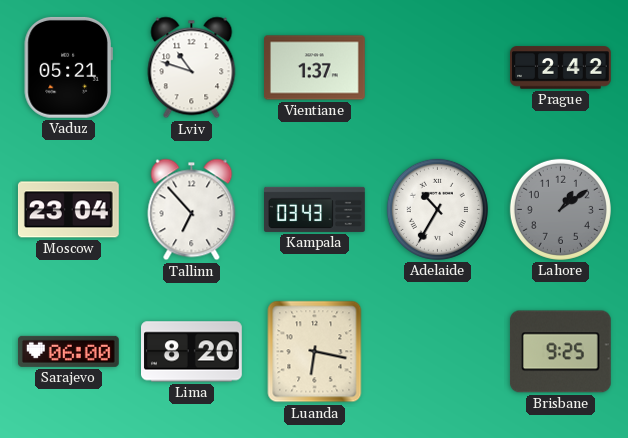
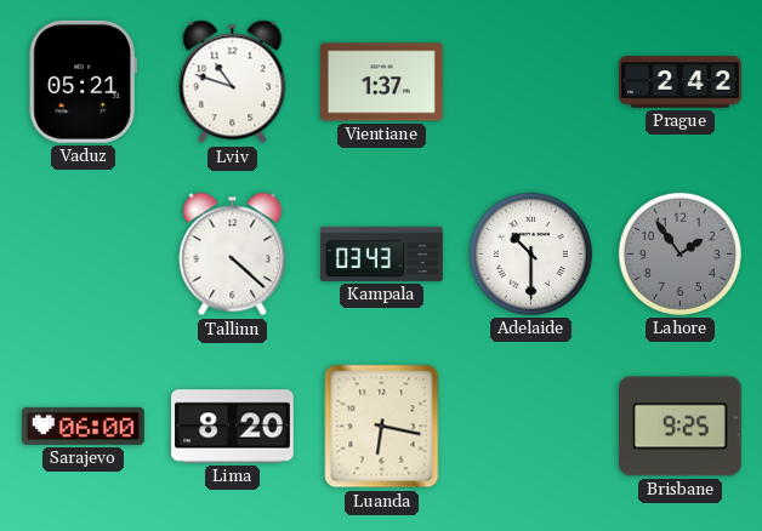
Moscow: 23:04 -> none
Tallinn: 6:53 -> 4:22
Adelaide: 10:35 -> 10:30
Lahore: 1:09 -> 1:54
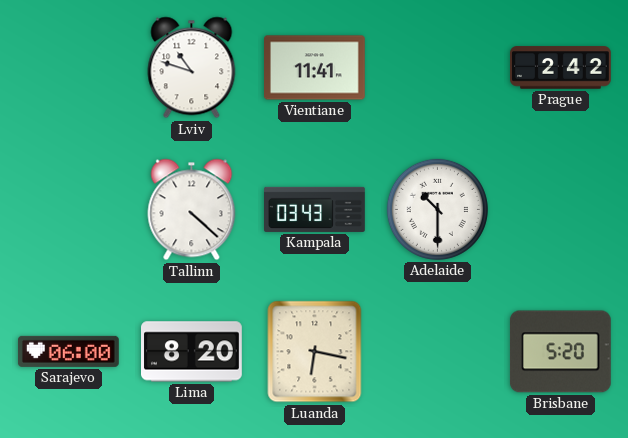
Vaduz: 05:21 -> none
Vientiane: 1:37 -> 11:41
Lahore: 1:54 -> none
Brisbane: 9:25 -> 5:20
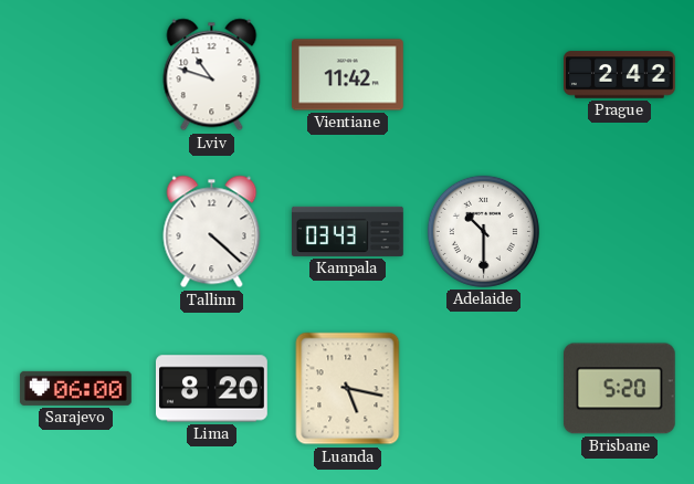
Vientiane: 11:41 -> 11:42
Luanda: 6:17 -> 5:17
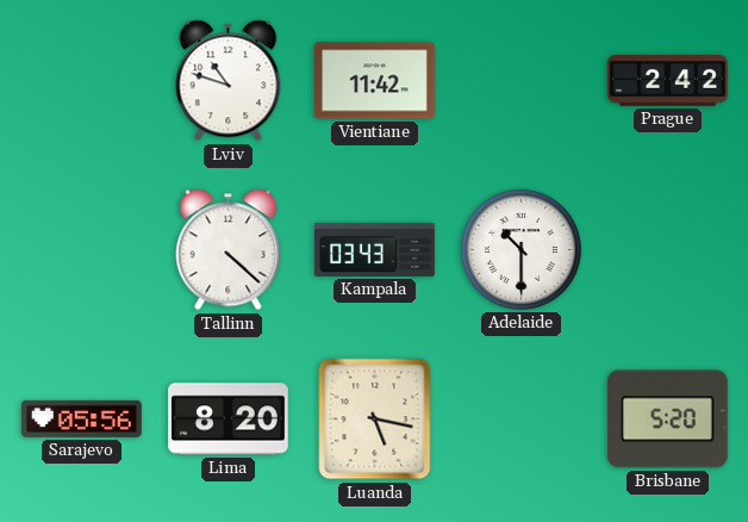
Sarajevo: 06:00 -> 05:56
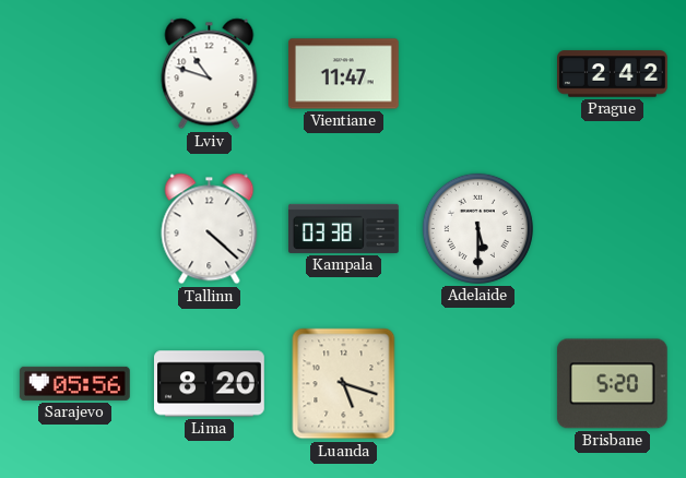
Vientiane: 11:42 -> 11:47
Kampala: 03:43 -> 03:38
Adelaide: 10:30 -> 5:30
Luanda: 5:17 -> 5:18
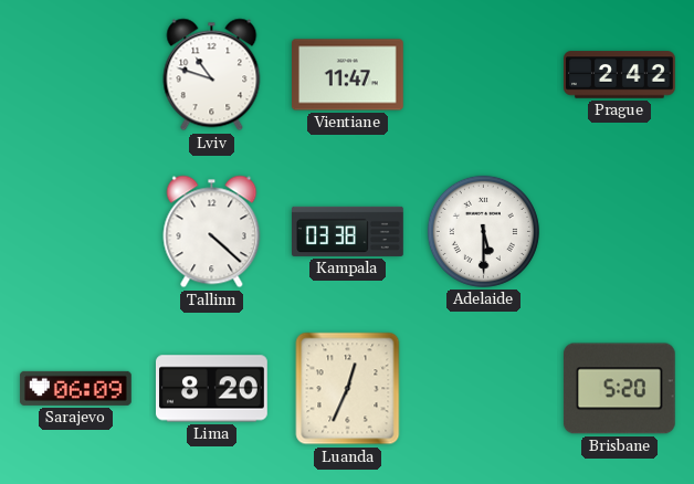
Sarajevo: 05:56 -> 06:09
Luanda: 5:18 -> 12:34
